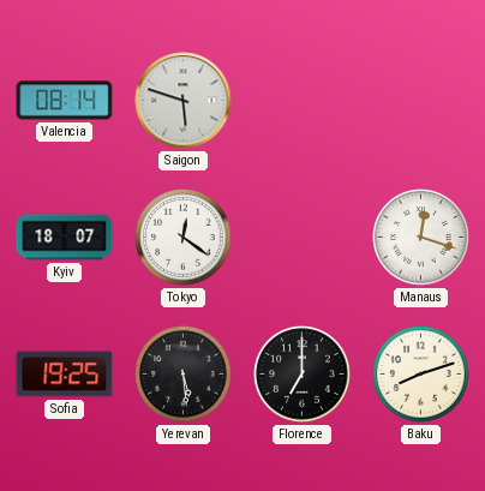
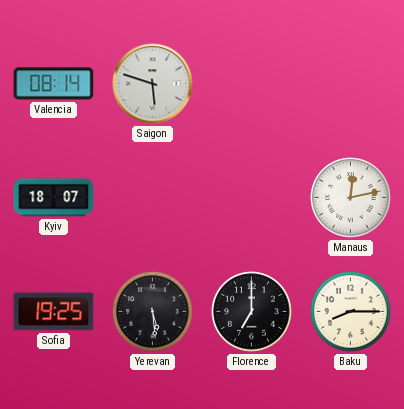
Tokyo: 12:21 -> none
Manaus: 12:18 -> 12:13
Baku: 8:12 -> 8:15
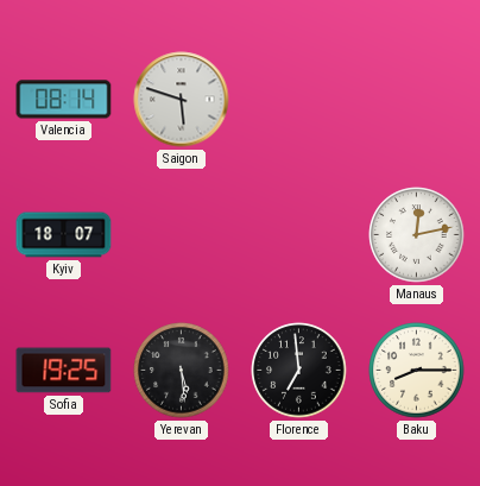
Florence: 7:00 -> 6:59
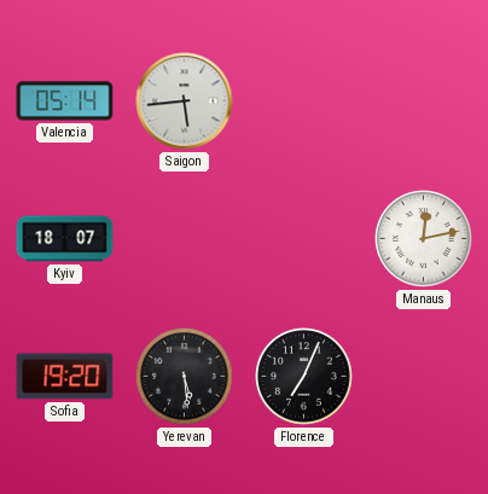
Valencia: 08:14 -> 05:14
Saigon: 5:48 -> 5:44
Sofia: 19:25 -> 19:20
Florence: 6:59 -> 7:04
Baku: 8:15 -> none
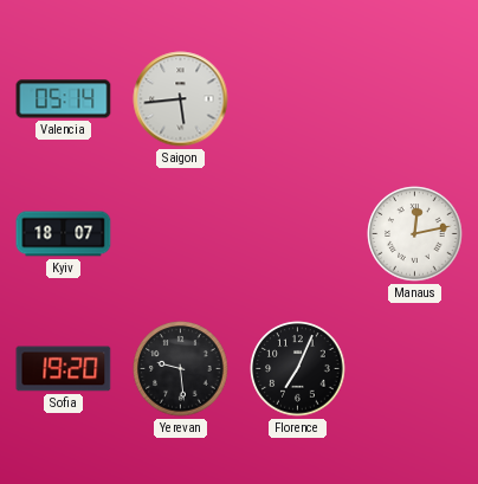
Yerevan: 5:29 -> 9:29
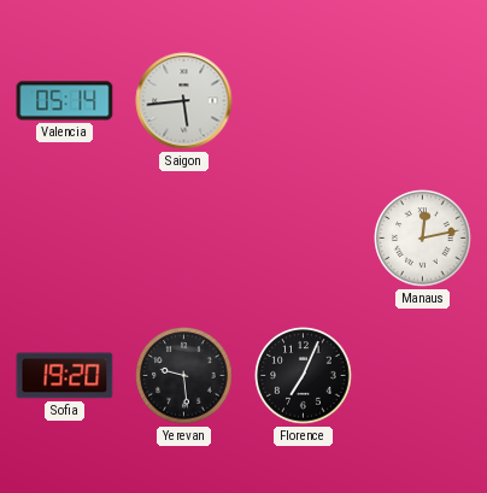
Kyiv: 18:07 -> none
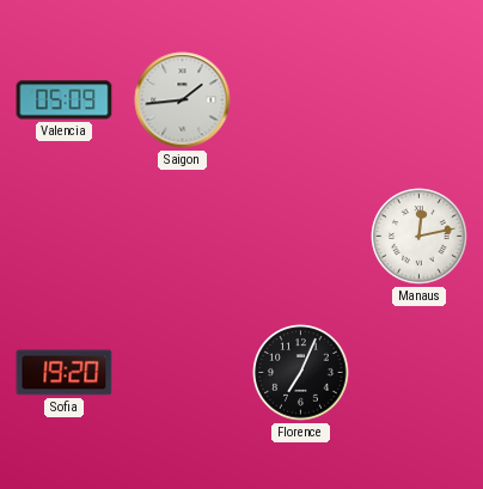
Valencia: 05:14 -> 05:09
Saigon: 5:44 -> 1:44
Yerevan: 9:29 -> none
